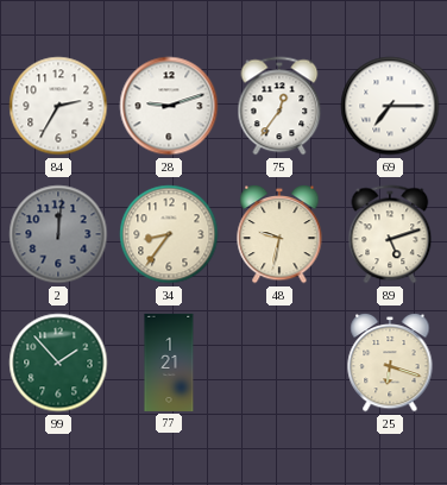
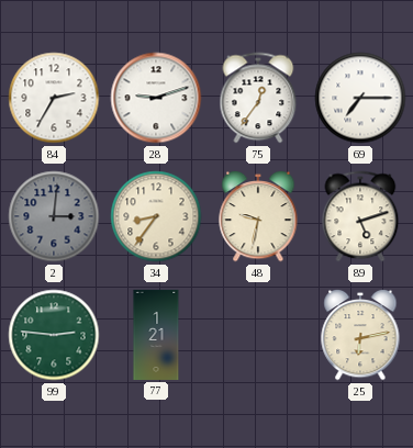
2: 12:01 -> 3:01
99: 1:53 -> 2:46
25: 6:18 -> 6:13
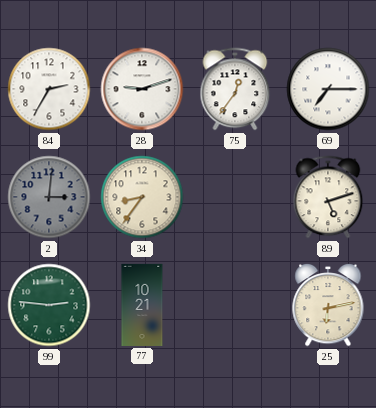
48: 9:32 -> none
77: 1:21 -> 10:21
